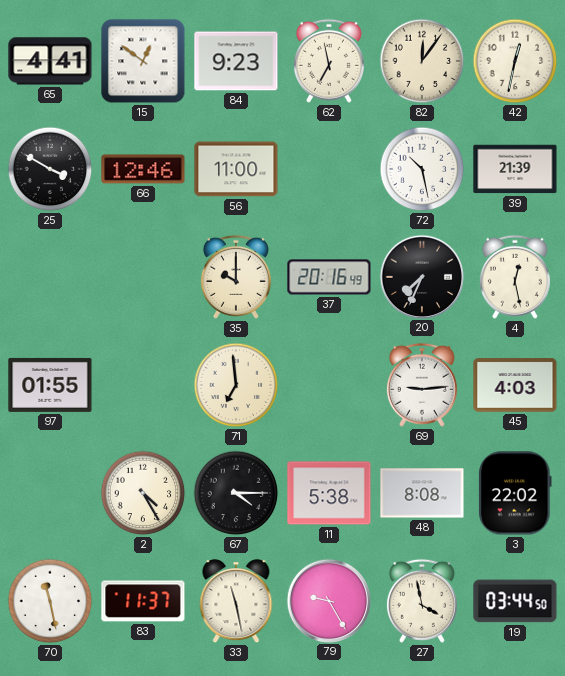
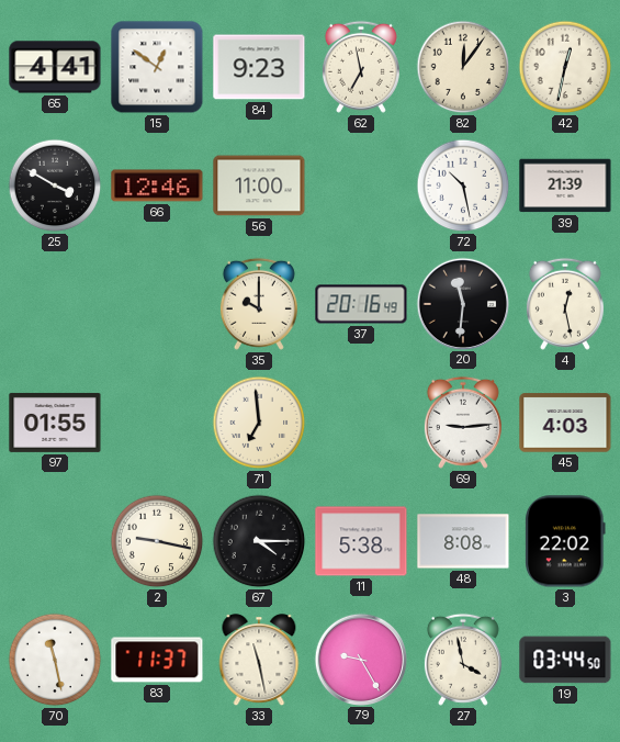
20: 7:34 -> 11:31
2: 4:25 -> 9:17
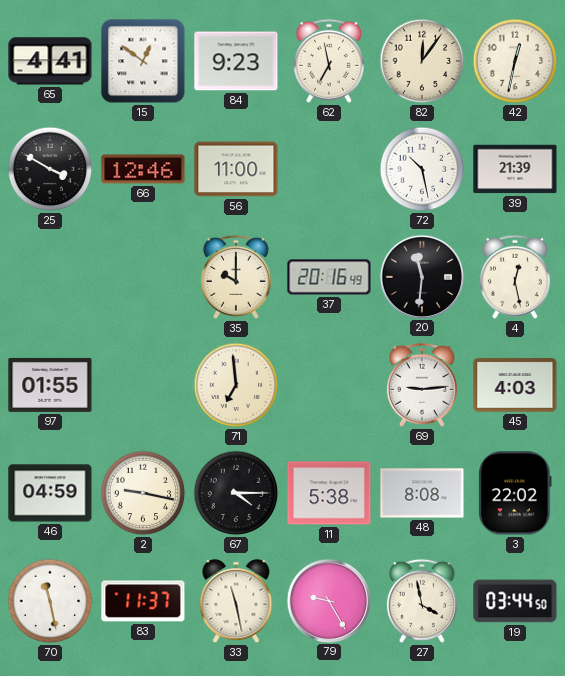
46: none -> 04:59
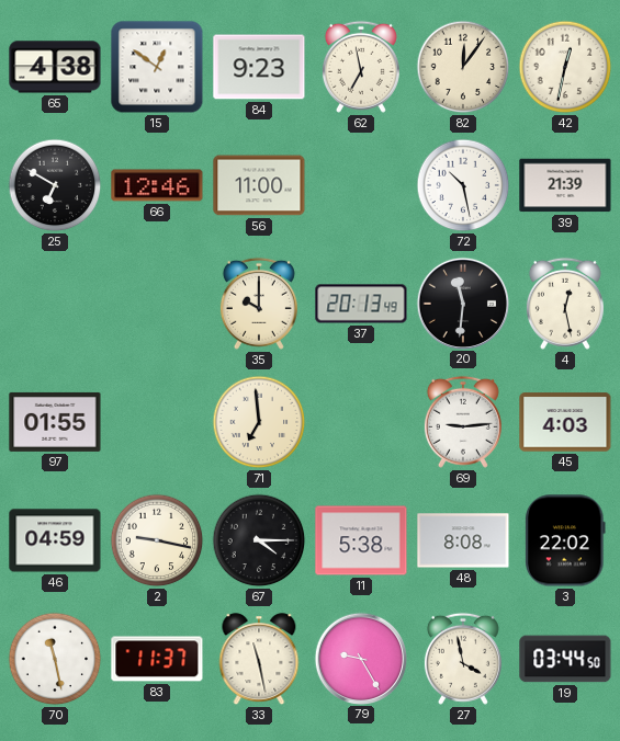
65: 4:41 -> 4:38
25: 3:50 -> 6:50
37: 20:16 -> 20:13
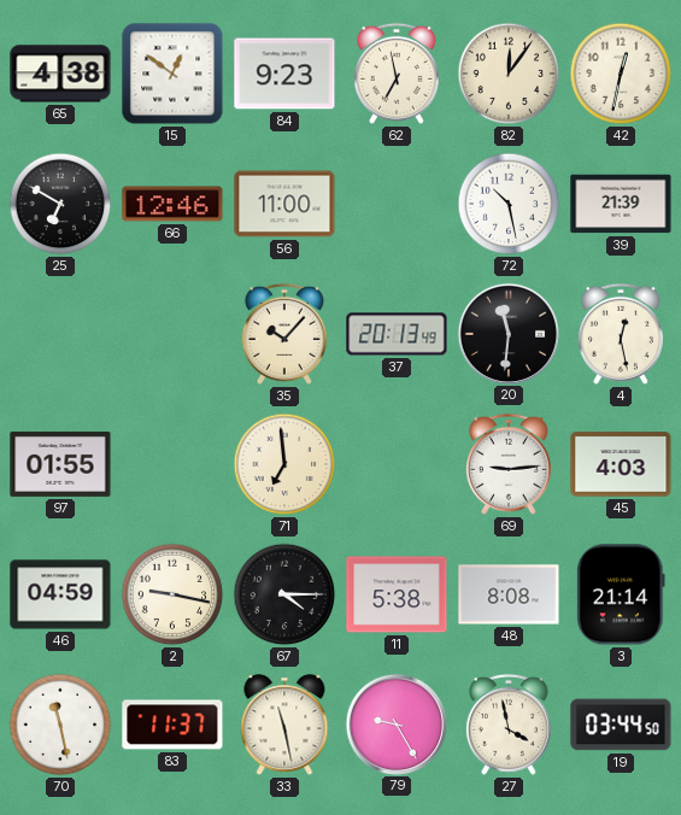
35: 10:00 -> 10:07
3: 22:02 -> 21:14
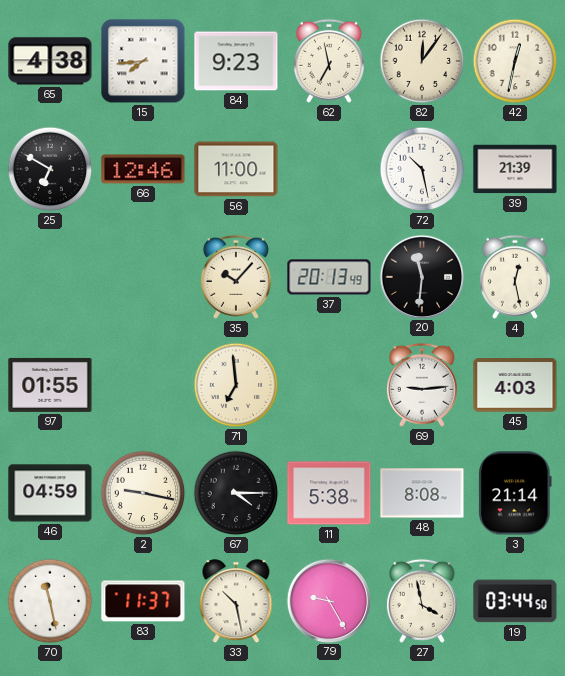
15: 12:51 -> 7:44
33: 11:28 -> 10:28
